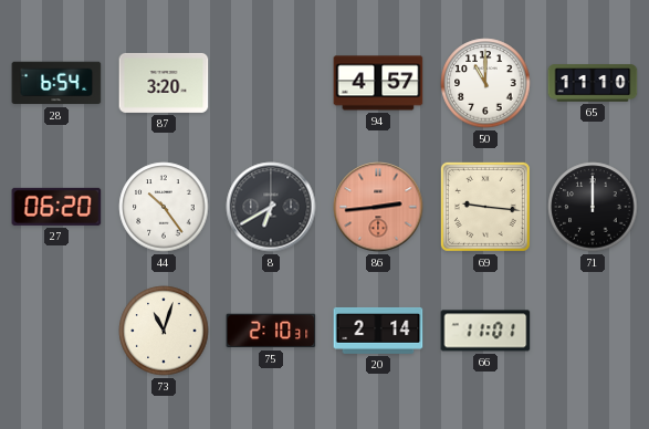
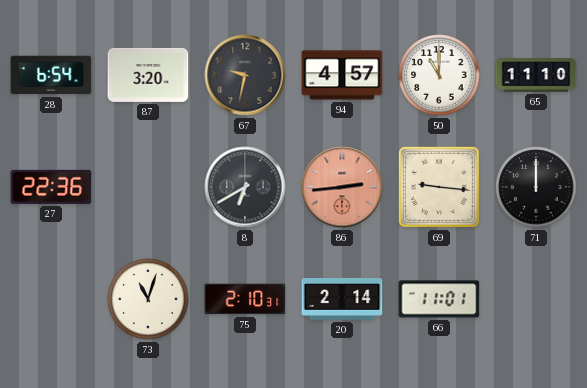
67: none -> 9:32
27: 06:20 -> 22:36
44: 10:24 -> none
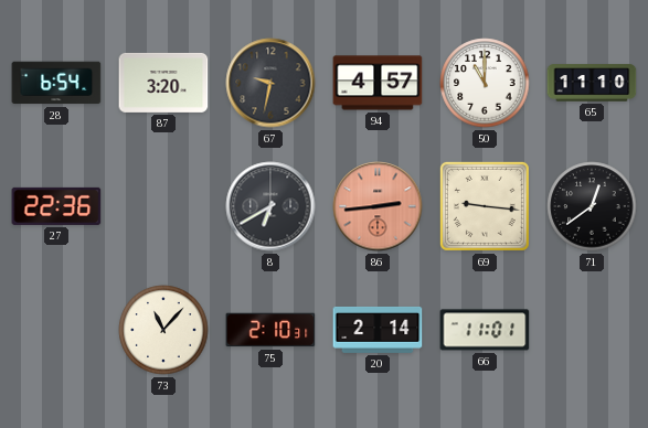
71: 12:00 -> 12:39
73: 11:03 -> 11:07
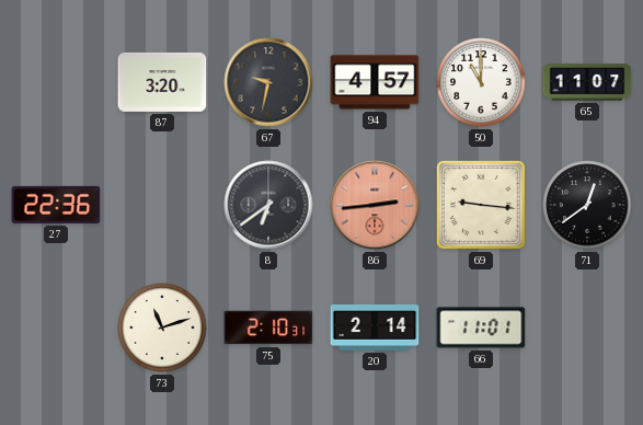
28: 6:54 -> none
65: 11:10 -> 11:07
8: 6:40 -> 6:39
73: 11:07 -> 11:12
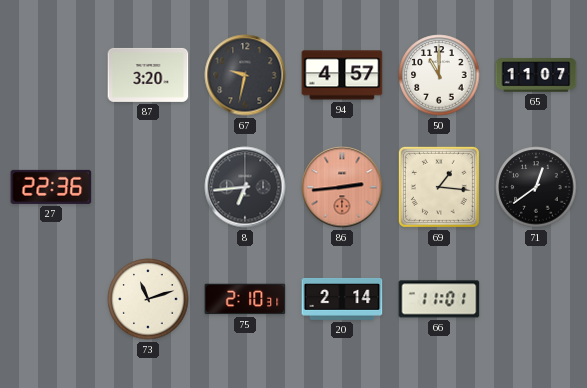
8: 6:39 -> 6:44
69: 9:16 -> 1:16
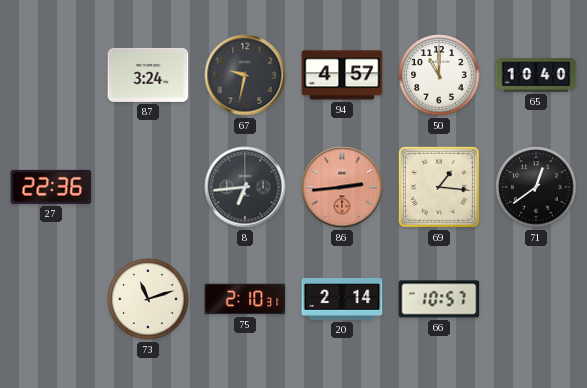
87: 3:20 -> 3:24
65: 11:07 -> 10:40
66: 11:01 -> 10:57
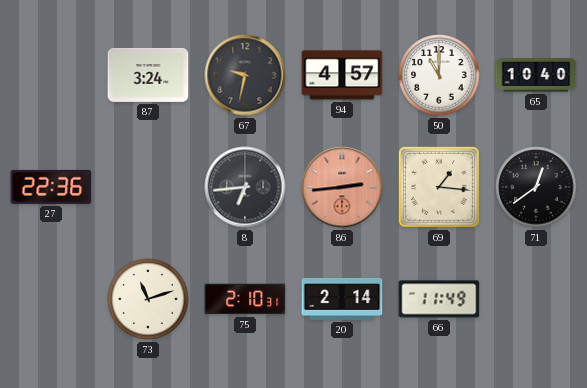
66: 10:57 -> 11:49
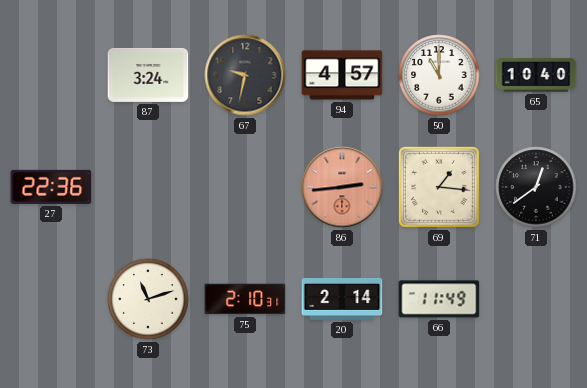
8: 6:44 -> none
